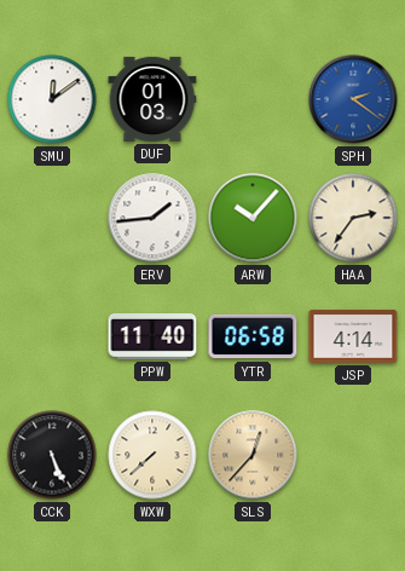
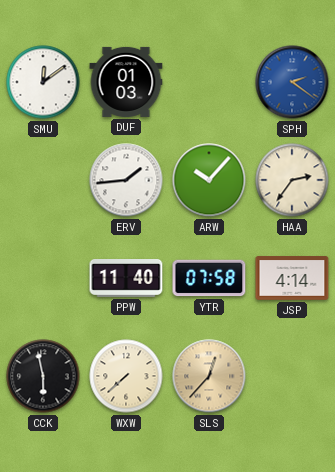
YTR: 06:58 -> 07:58
CCK: 5:26 -> 5:58
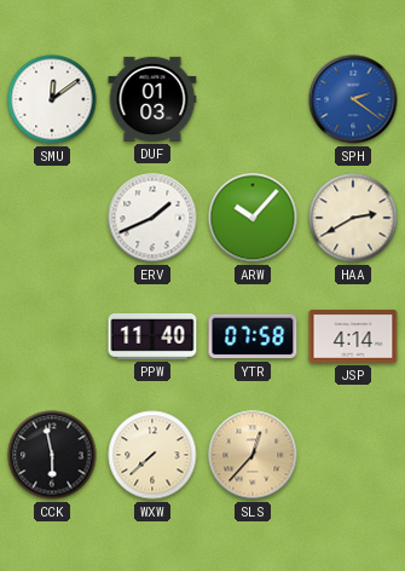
ERV: 1:44 -> 1:41
HAA: 2:36 -> 2:40
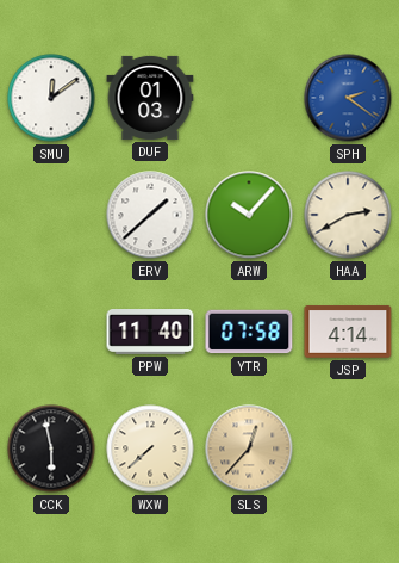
ERV: 1:41 -> 1:38
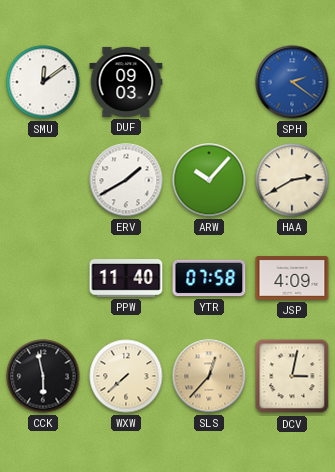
DUF: 01:03 -> 09:03
ERV: 1:38 -> 1:40
JSP: 4:14 -> 4:09
DCV: none -> 3:02
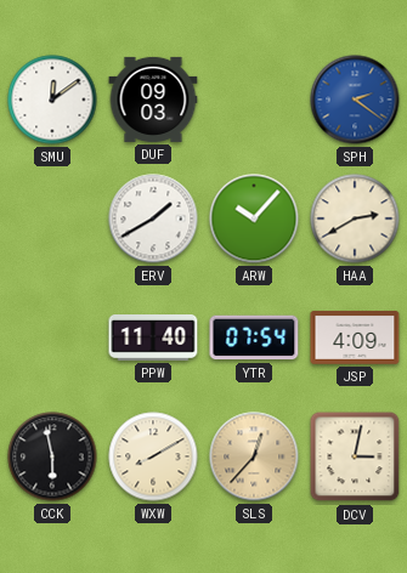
YTR: 07:58 -> 07:54
WXW: 7:38 -> 8:10
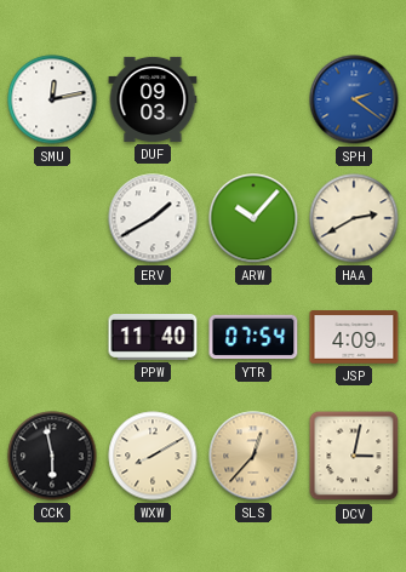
SMU: 12:09 -> 12:13
